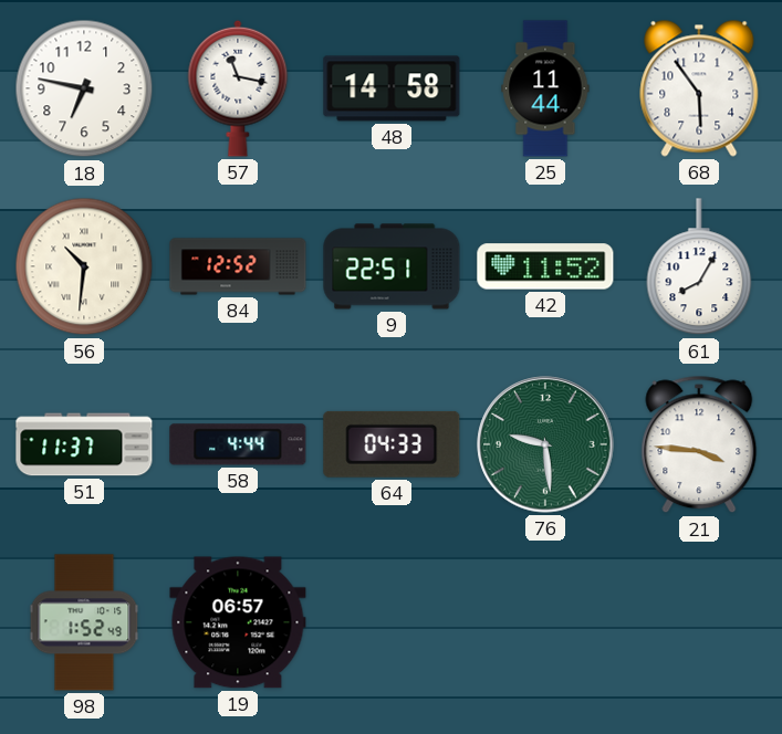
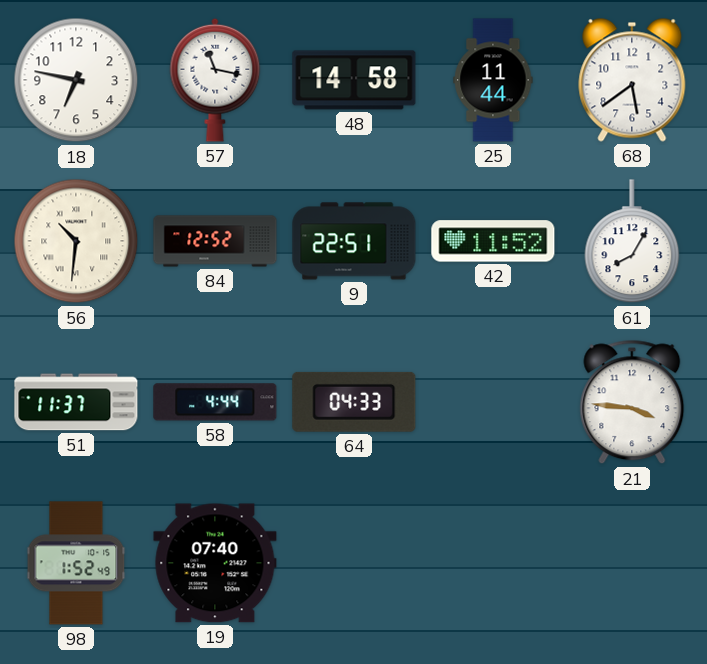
68: 5:54 -> 5:39
76: 9:29 -> none
19: 06:57 -> 07:40
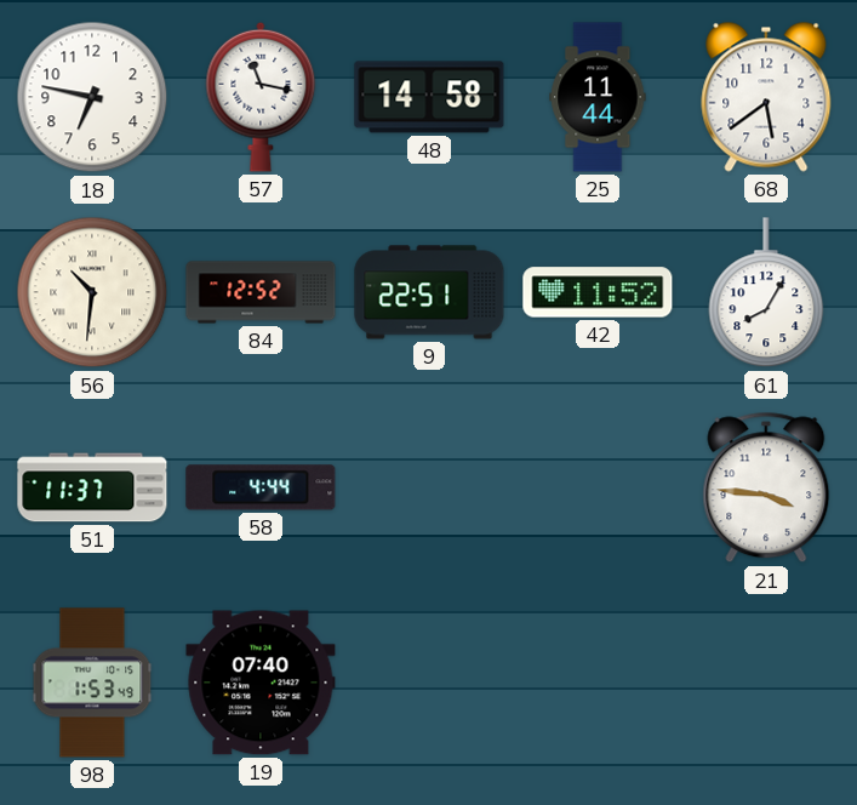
64: 04:33 -> none
98: 1:52 -> 1:53
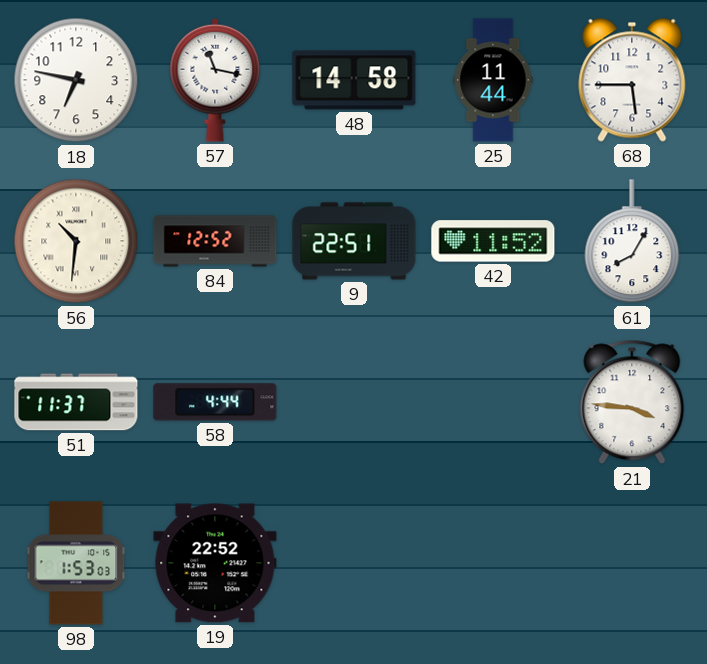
68: 5:39 -> 5:45
98: 1:53:49 -> 1:53:03
19: 07:40 -> 22:52
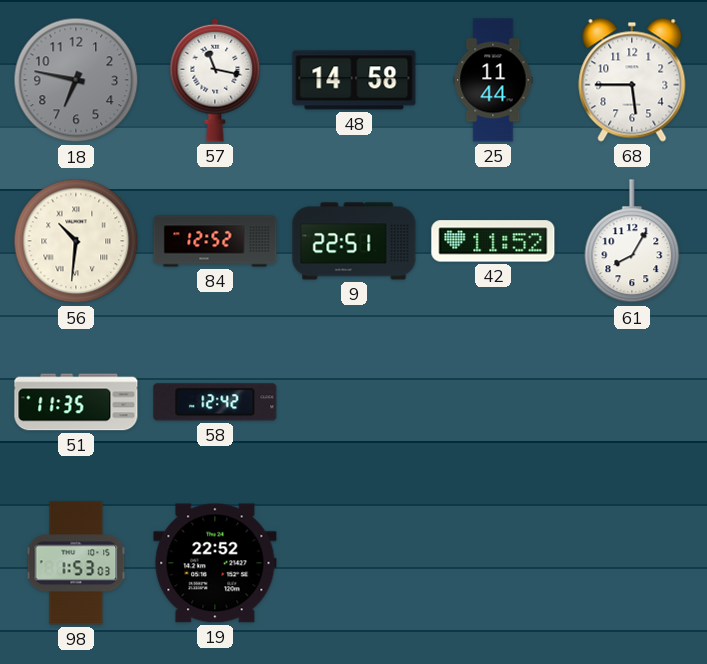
18 dial: white -> grey
51: 11:37 -> 11:35
58: 4:44 -> 12:42
21: 3:46 -> none
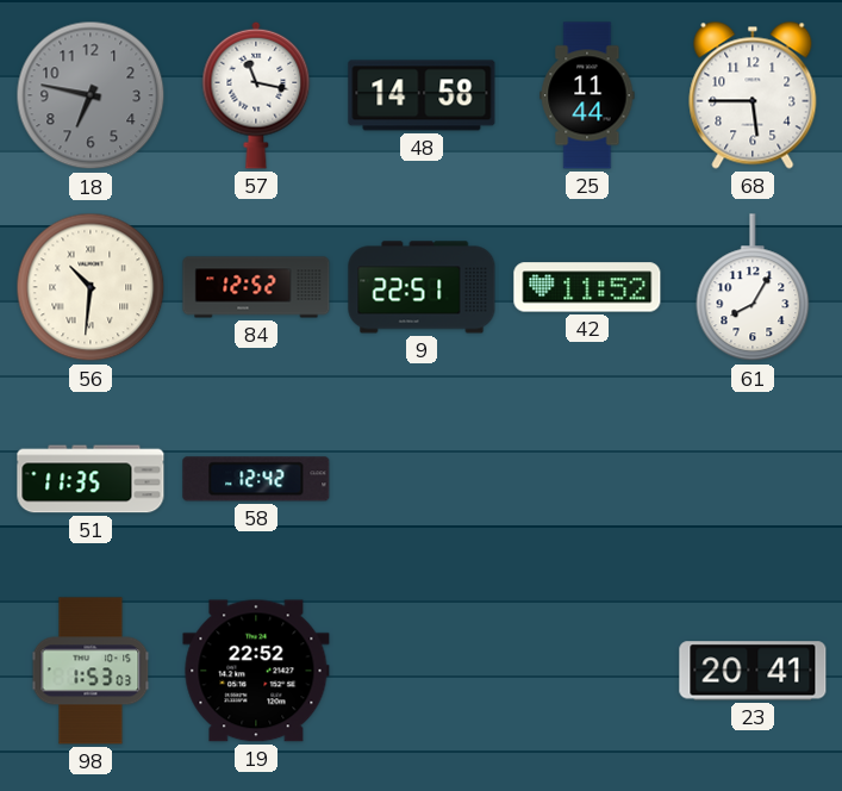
23: none -> 20:41
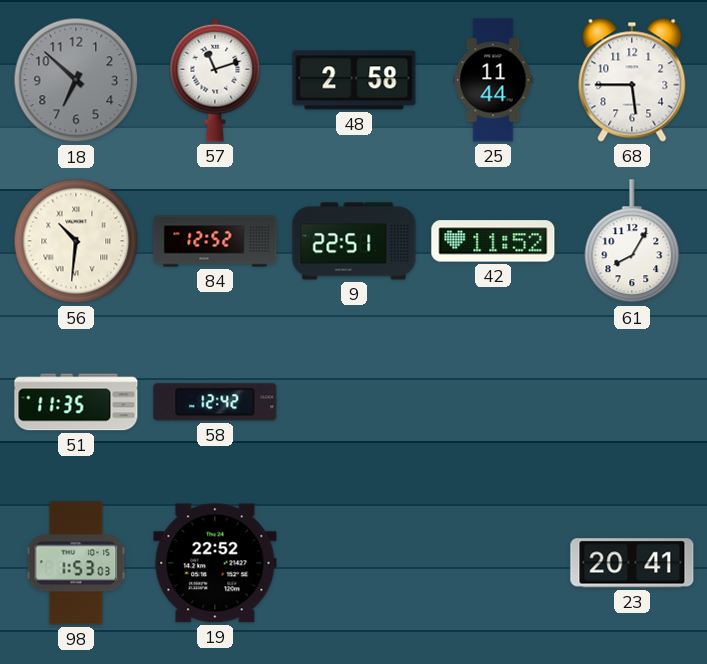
18: 6:47 -> 6:52
57: 11:17 -> 11:12
48: 14:58 -> 2:58
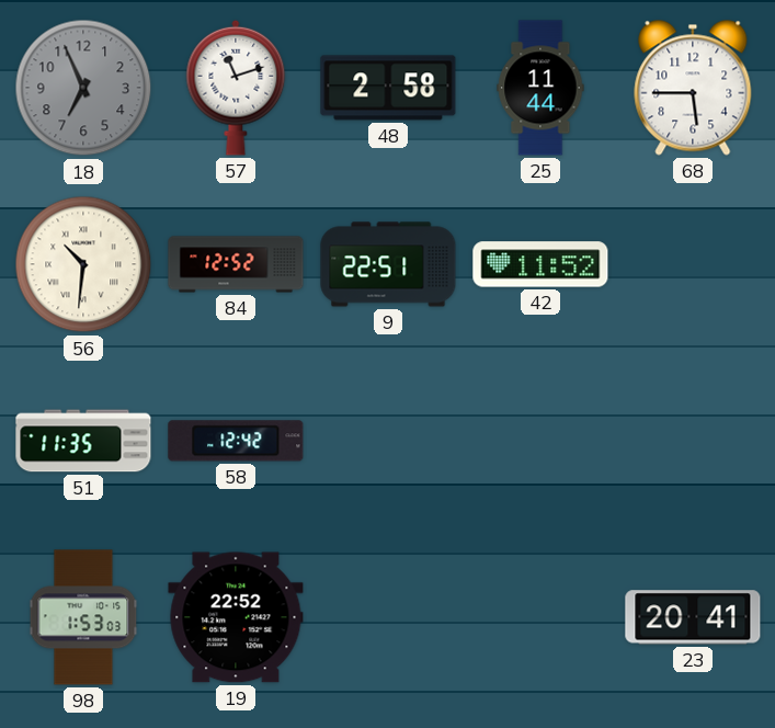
18: 6:52 -> 6:56
61: 8:05 -> none
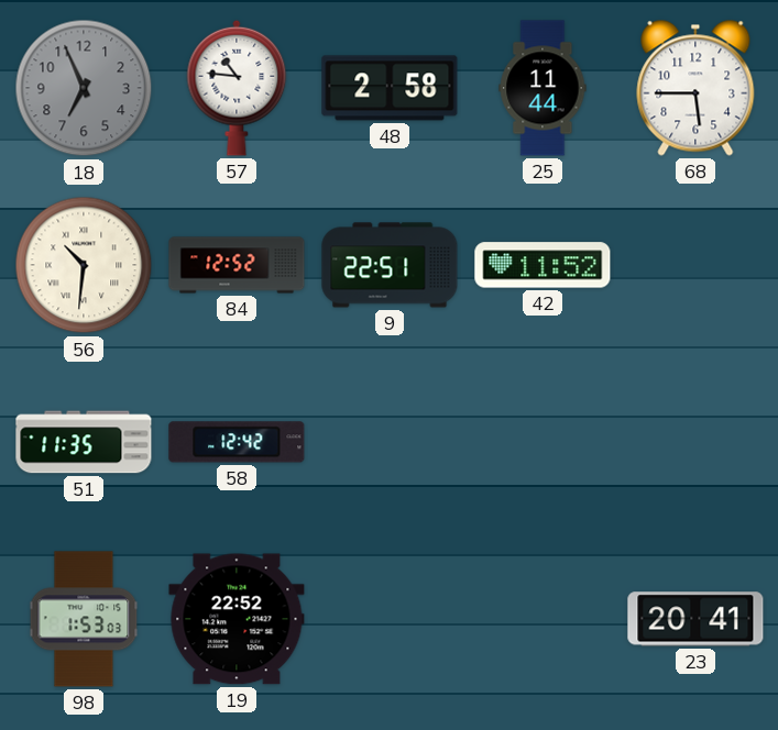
57: 11:12 -> 10:46
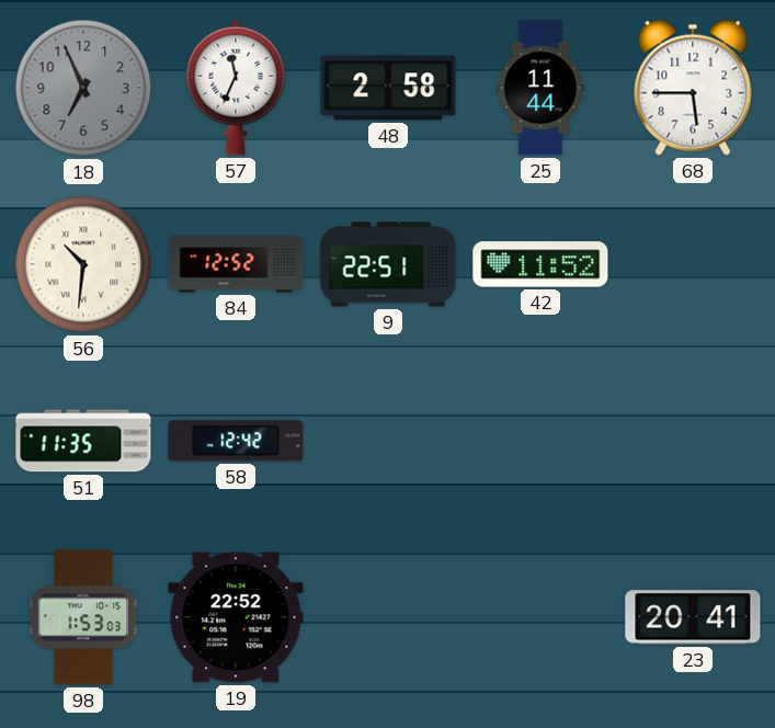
57: 10:46 -> 11:34
